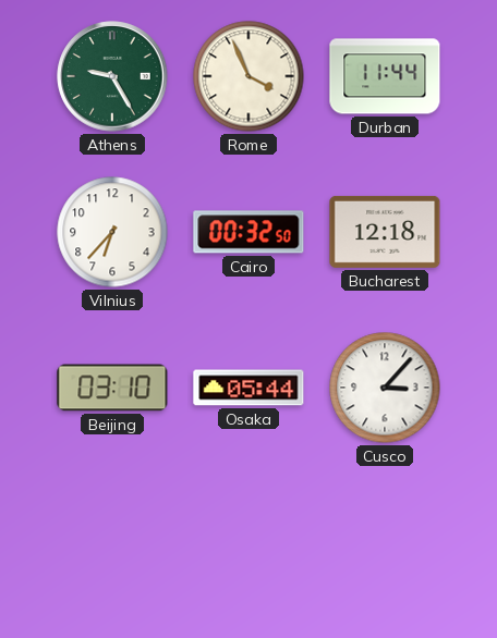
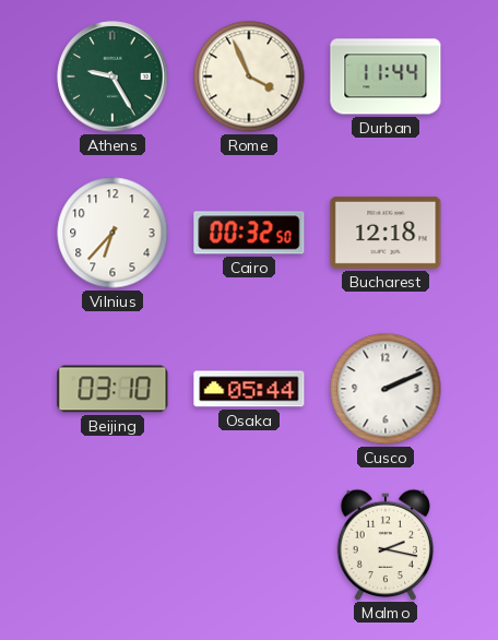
Cusco: 3:07 -> 2:11
Malmo: none -> 2:17
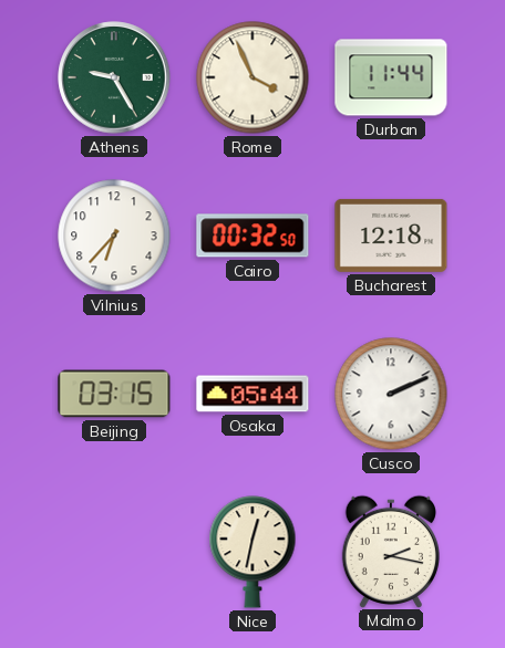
Beijing: 03:10 -> 03:15
Nice: none -> 12:32
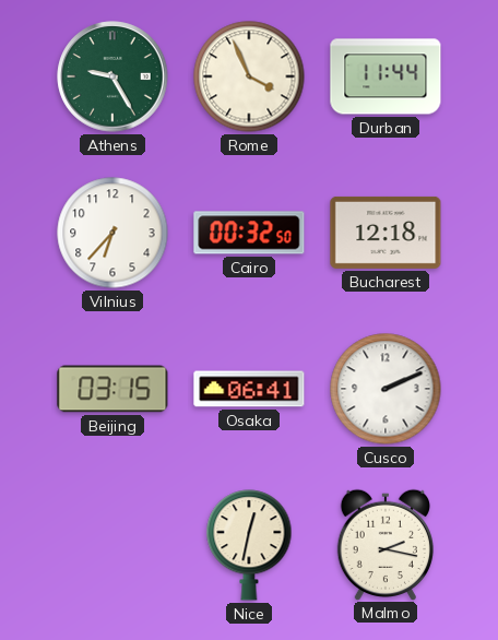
Osaka: 05:44 -> 06:41
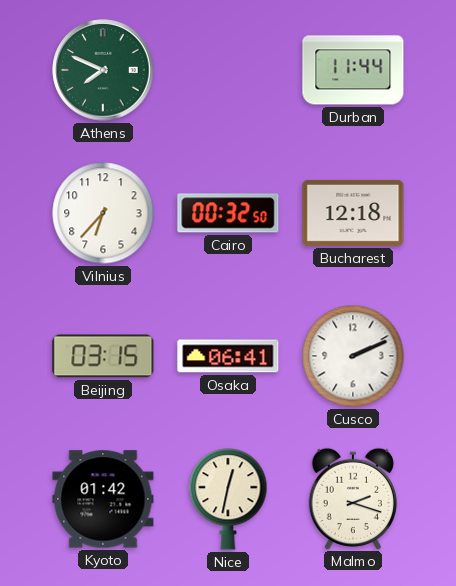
Athens: 9:25 -> 7:49
Rome: 3:56 -> none
Kyoto: none -> 01:42
Malmo: 2:17 -> 2:18
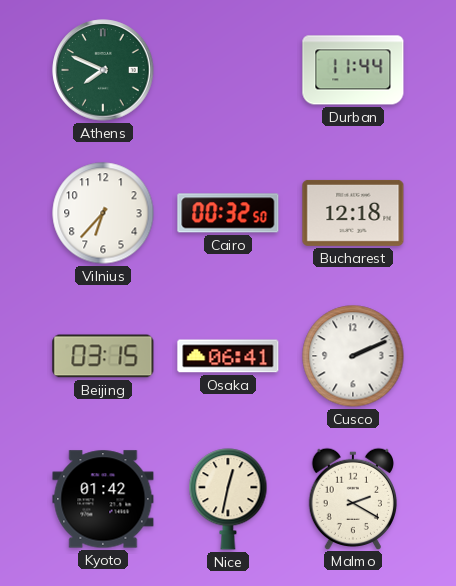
Malmo: 2:18 -> 2:20
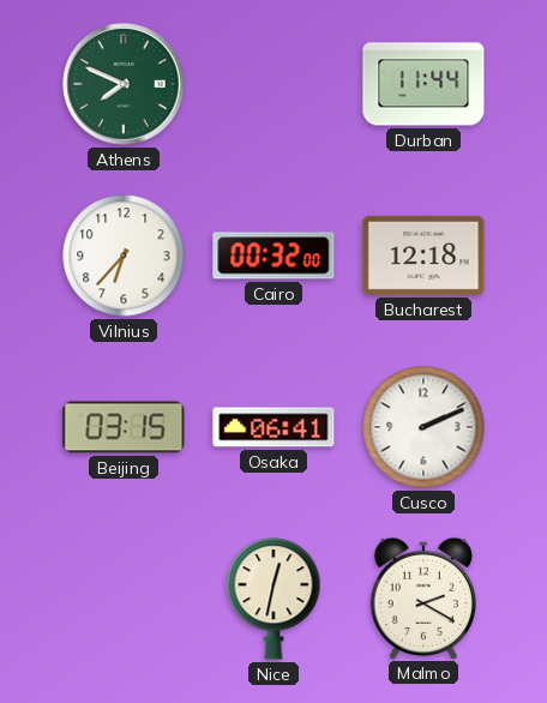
Cairo: 00:32:50 -> 00:32:00
Kyoto: 01:42 -> none
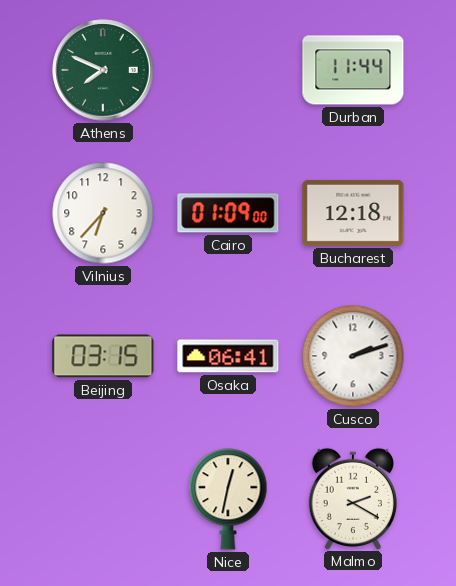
Cairo: 00:32 -> 01:09
Cusco: 2:11 -> 2:12
